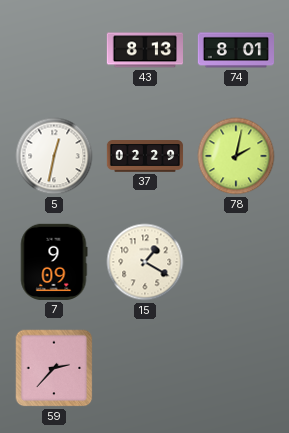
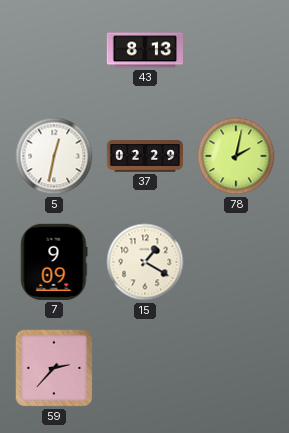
74: 8:01 -> none
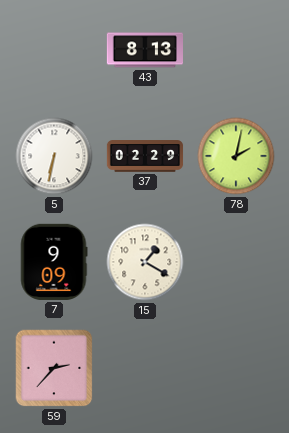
5: 12:32 -> 6:32
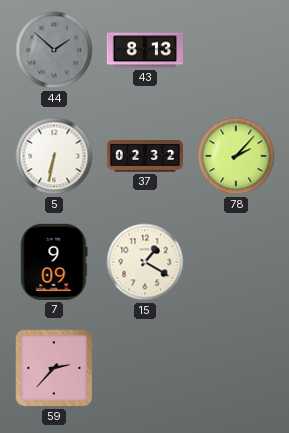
44: none -> 1:52
37: 02:29 -> 02:32
78: 2:02 -> 2:07
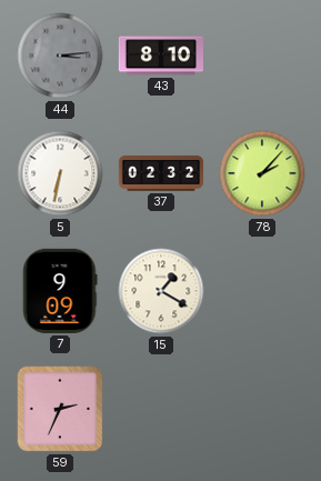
44: 1:52 -> 3:14
43: 8:13 -> 8:10
59: 2:37 -> 2:34
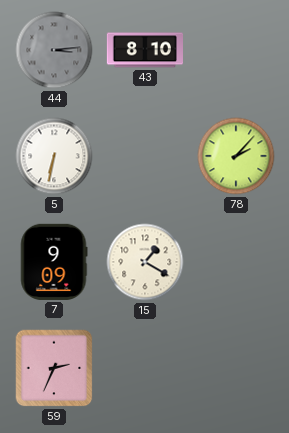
37: 02:32 -> none
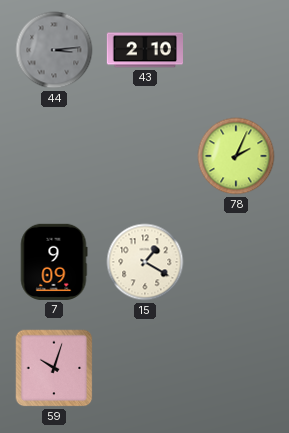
43: 8:10 -> 2:10
5: 6:32 -> none
78: 2:07 -> 2:04
59: 2:34 -> 10:03
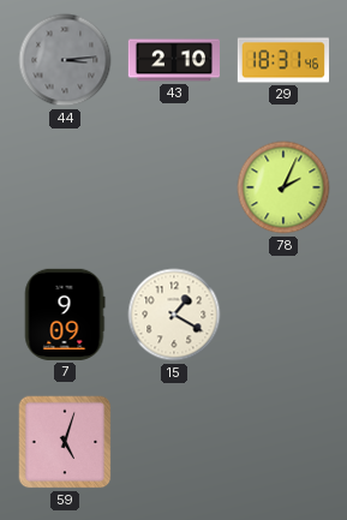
29: none -> 18:31
59: 10:03 -> 5:03
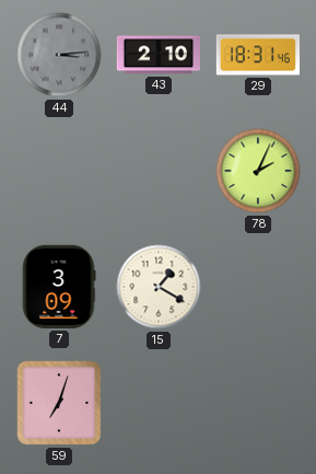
7: 9:09 -> 3:09
59: 5:03 -> 7:03
